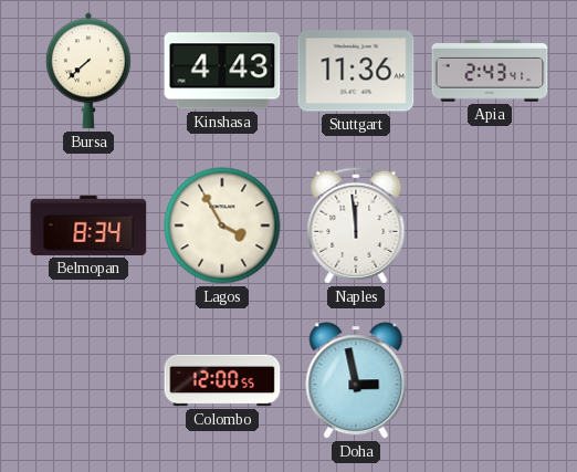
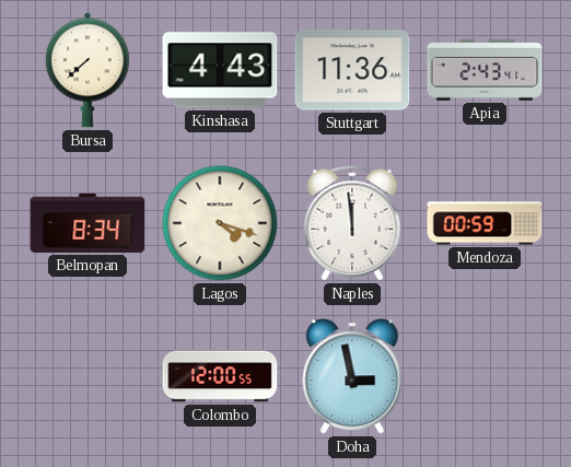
Lagos: 3:55 -> 4:18
Mendoza: none -> 00:59
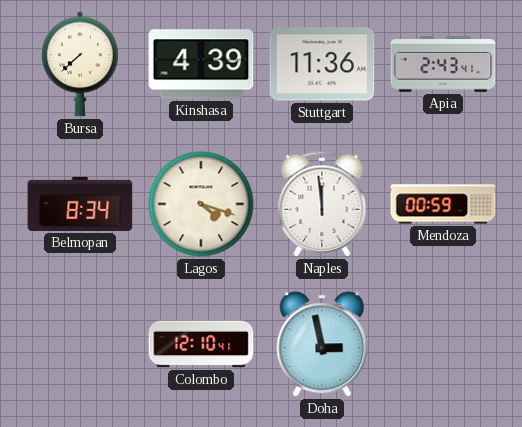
Kinshasa: 4:43 -> 4:39
Colombo: 12:00 -> 12:10
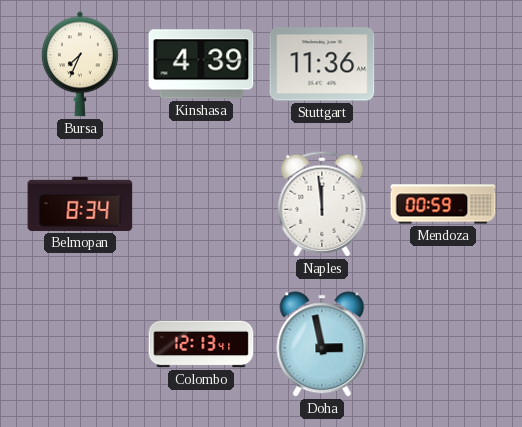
Bursa: 7:38 -> 7:34
Apia: 2:43 -> none
Lagos: 4:18 -> none
Colombo: 12:10 -> 12:13
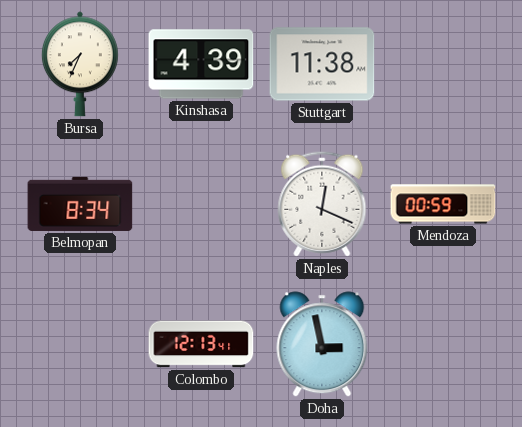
Stuttgart: 11:36 -> 11:38
Naples: 11:59 -> 12:19
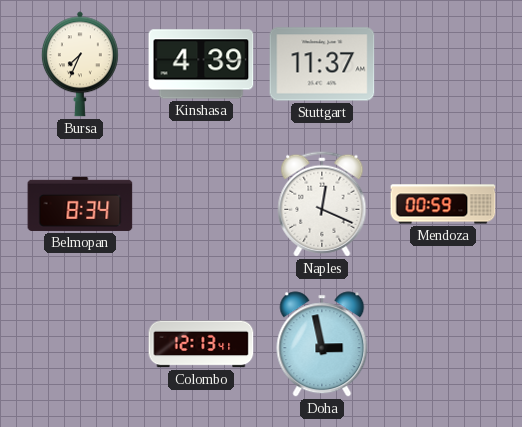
Stuttgart: 11:38 -> 11:37
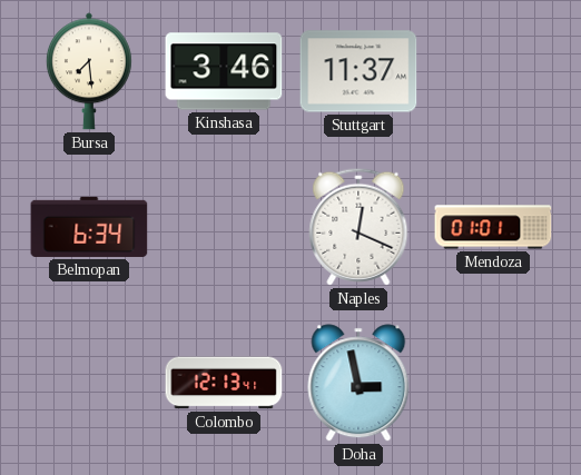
Bursa: 7:34 -> 7:29
Kinshasa: 4:39 -> 3:46
Belmopan: 8:34 -> 6:34
Mendoza: 00:59 -> 01:01
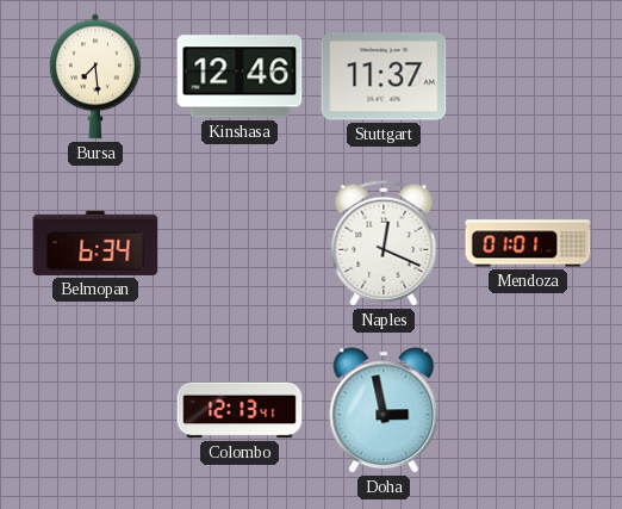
Kinshasa: 3:46 -> 12:46
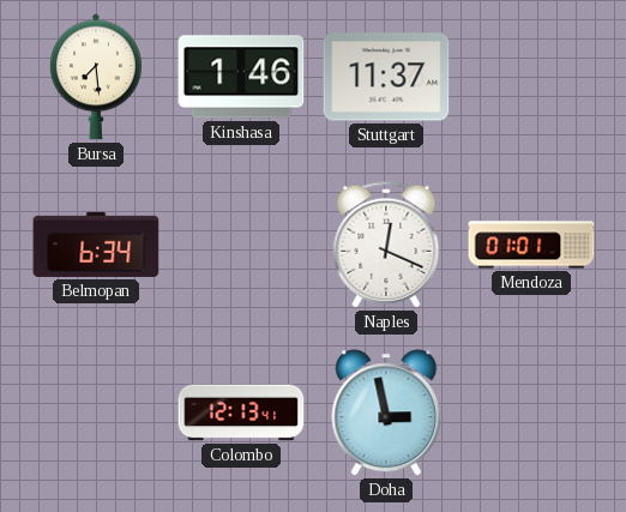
Kinshasa: 12:46 -> 1:46
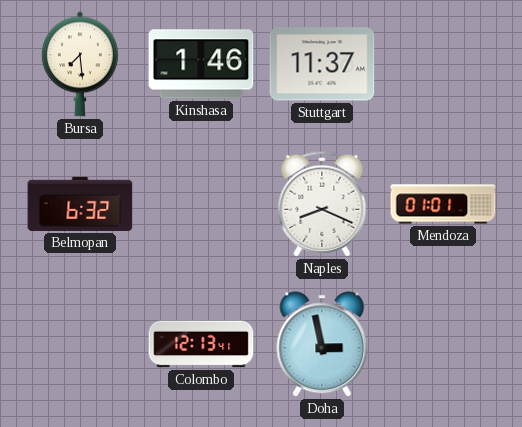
Belmopan: 6:34 -> 6:32
Naples: 12:19 -> 8:19
